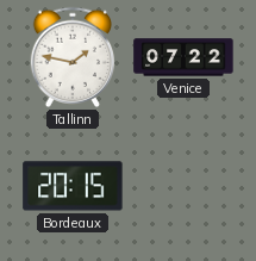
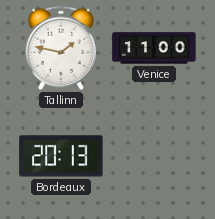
Venice: 07:22 -> 11:00
Bordeaux: 20:15 -> 20:13
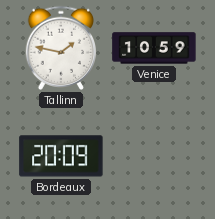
Venice: 11:00 -> 10:59
Bordeaux: 20:13 -> 20:09
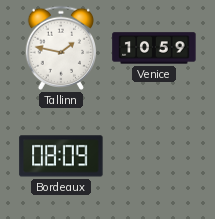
Bordeaux: 20:09 -> 08:09
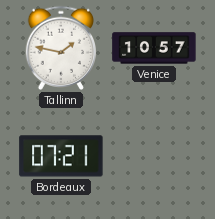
Venice: 10:59 -> 10:57
Bordeaux: 08:09 -> 07:21
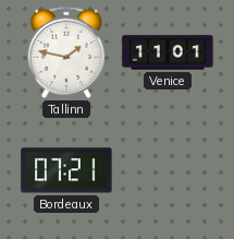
Venice: 10:57 -> 11:01
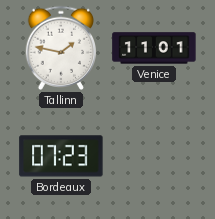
Bordeaux: 07:21 -> 07:23
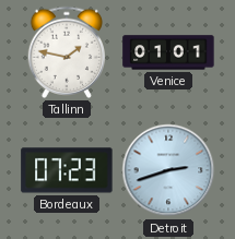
Venice: 11:01 -> 01:01
Detroit: none -> 2:42
